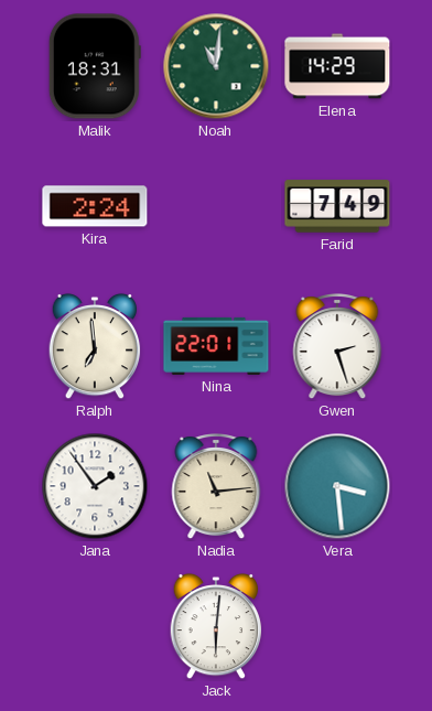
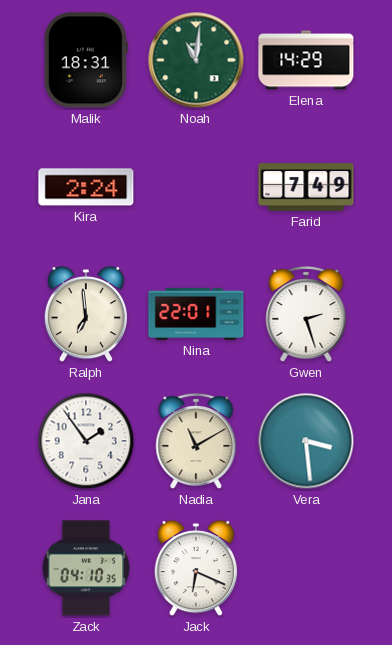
Nadia: 11:14 -> 11:10
Zack: none -> 04:10
Jack: 6:01 -> 6:19
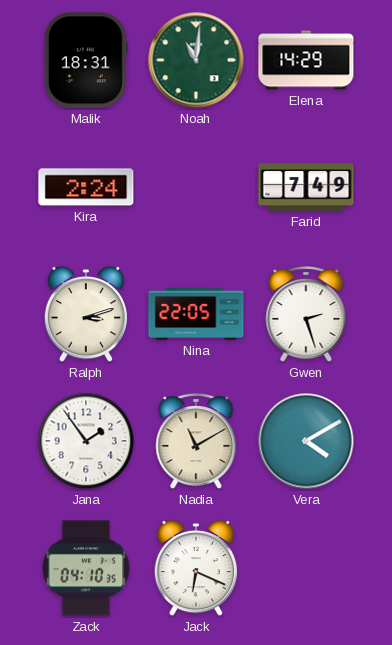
Ralph: 6:59 -> 3:12
Nina: 22:01 -> 22:05
Vera: 3:29 -> 4:10
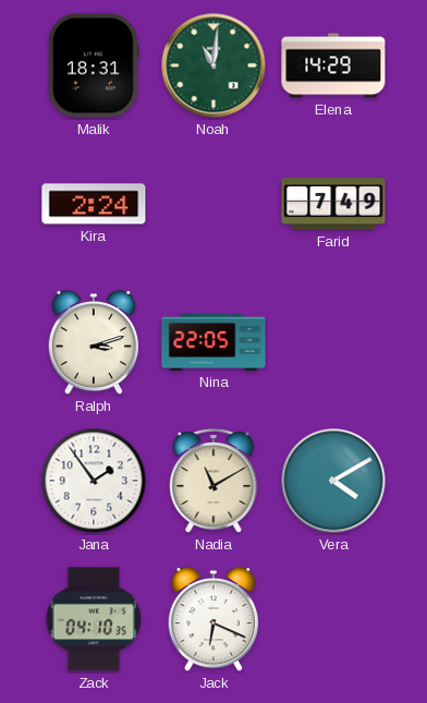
Gwen: 2:27 -> none
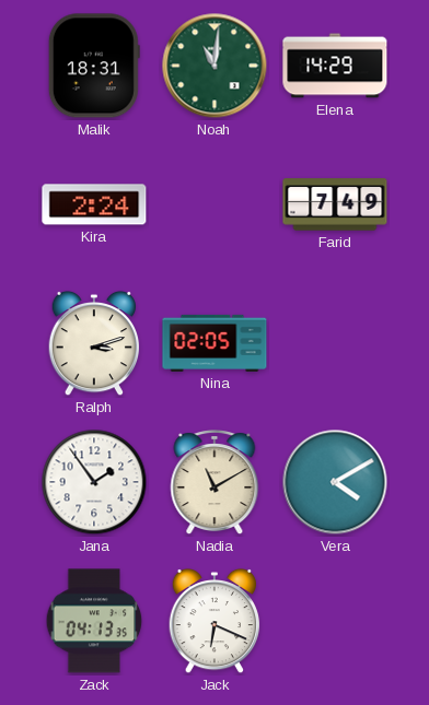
Nina: 22:05 -> 02:05
Zack: 04:10 -> 04:13
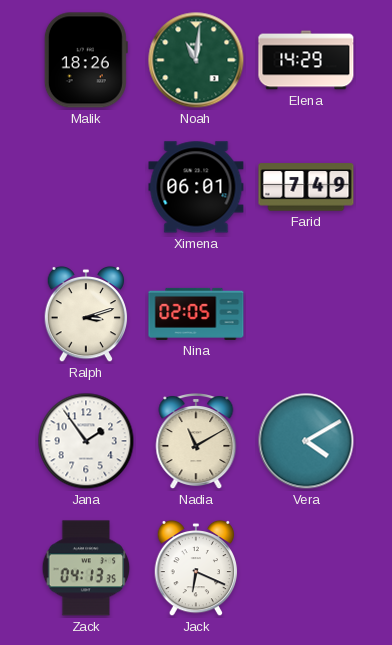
Malik: 18:31 -> 18:26
Kira: 2:24 -> none
Ximena: none -> 06:01
